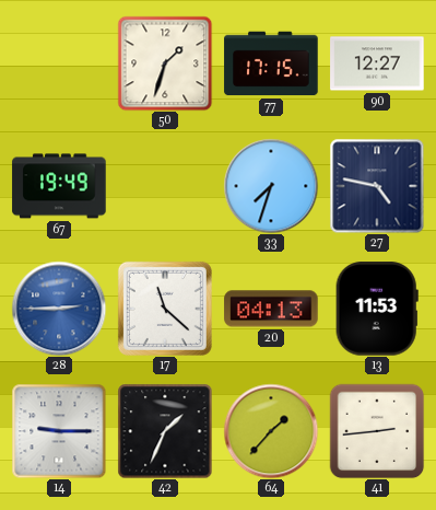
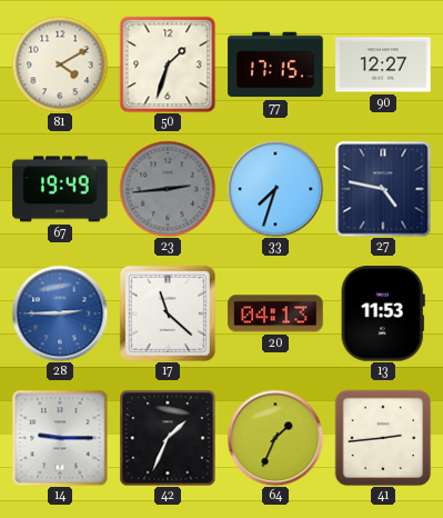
81: none -> 4:10
23: none -> 2:44
64: 1:37 -> 1:34
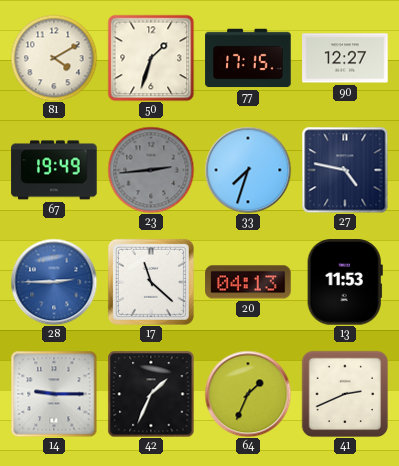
41: 2:44 -> 2:41
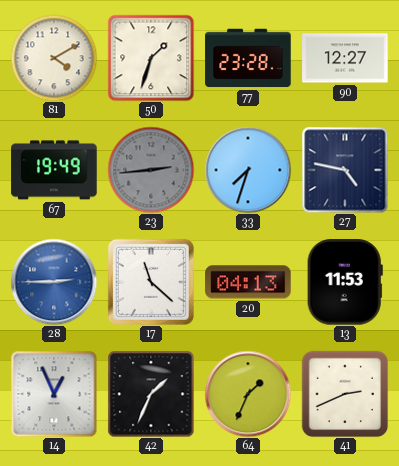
77: 17:15 -> 23:28
14: 9:15 -> 12:56
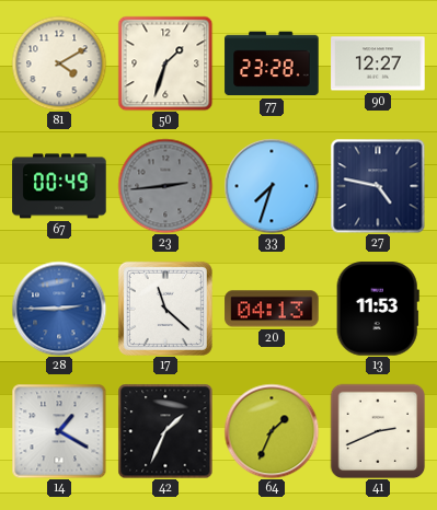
67: 19:49 -> 00:49
14: 12:56 -> 1:20
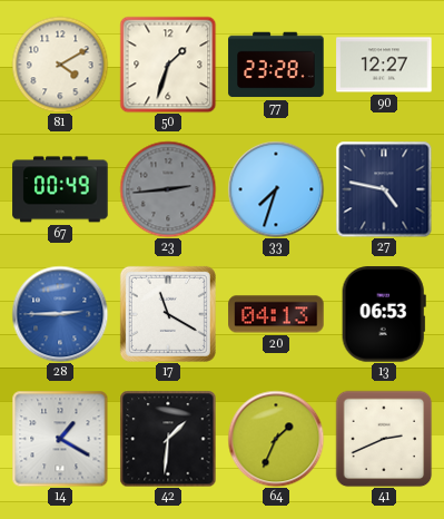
17: 11:22 -> 11:20
13: 11:53 -> 06:53
42: 1:34 -> 1:31
